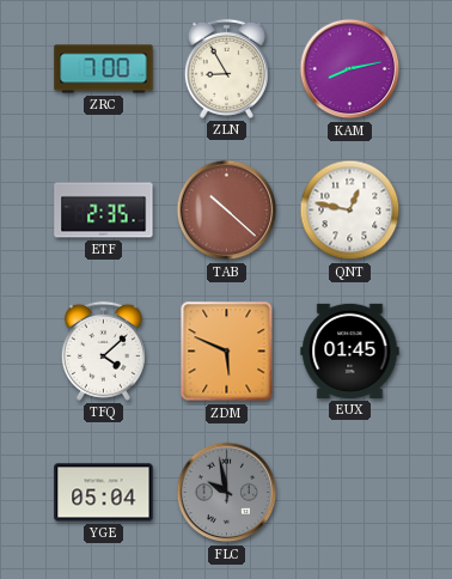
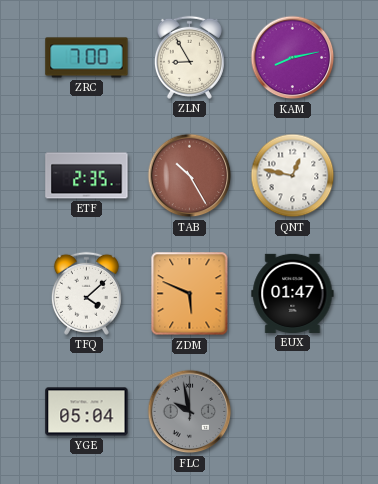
TAB: 10:22 -> 10:25
EUX: 01:45 -> 01:47
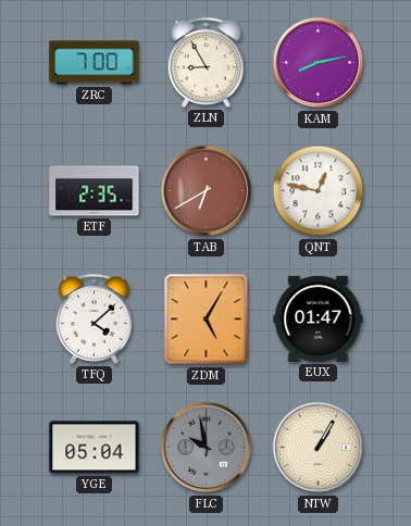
TAB: 10:25 -> 6:40
ZDM: 5:49 -> 5:05
NTW: none -> 1:05
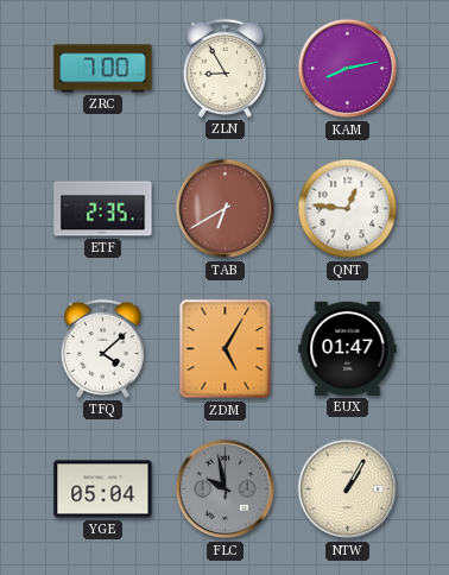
QNT: 12:47 -> 12:46
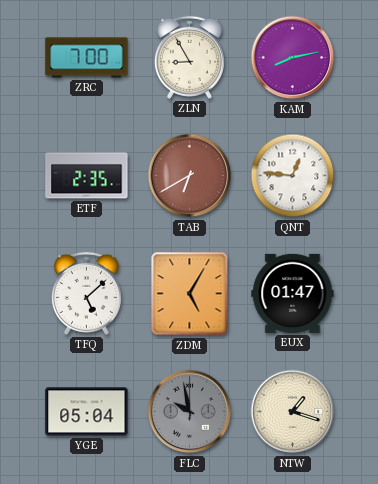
TFQ: 4:08 -> 5:08
NTW: 1:05 -> 1:18
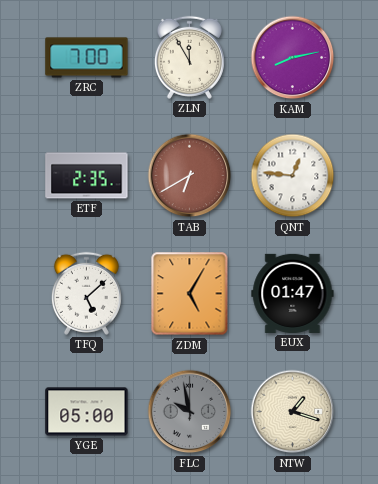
ZLN: 8:55 -> 11:55
YGE: 05:04 -> 05:00
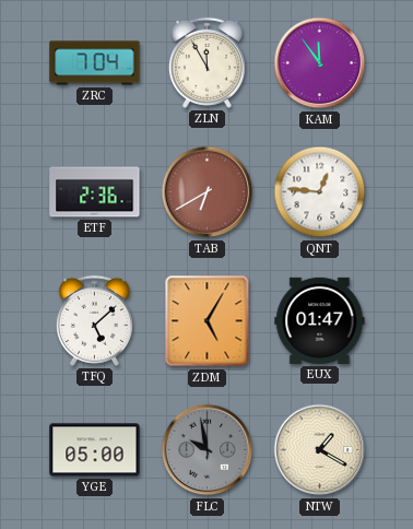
ZRC: 7:00 -> 7:04
KAM: 8:13 -> 11:54
ETF: 2:35 -> 2:36
NTW: 1:18 -> 1:20
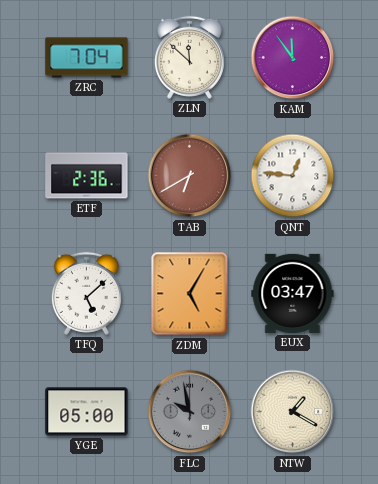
ZLN: 11:55 -> 11:52
EUX: 01:47 -> 03:47
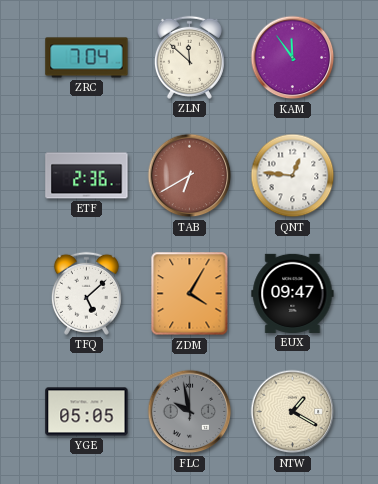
ZDM: 5:05 -> 4:05
EUX: 03:47 -> 09:47
YGE: 05:00 -> 05:05
